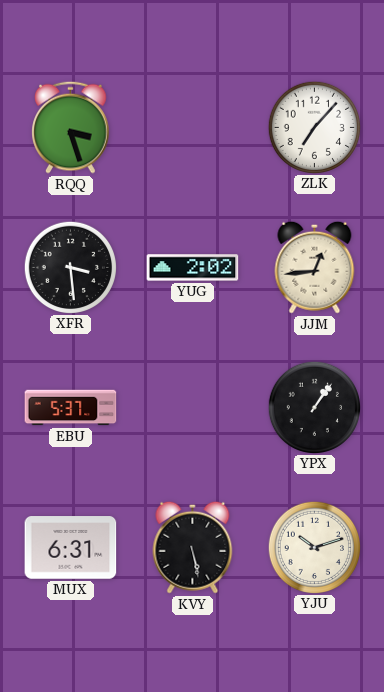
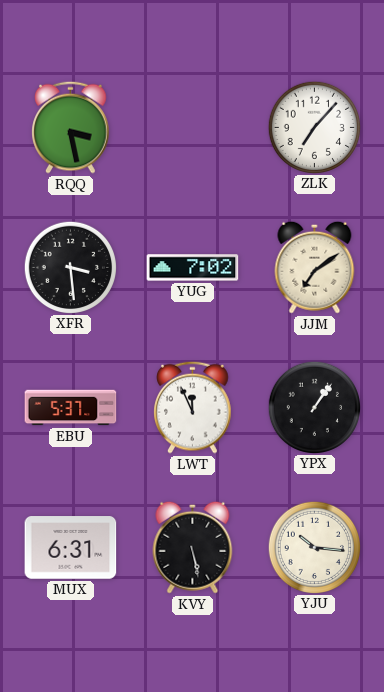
RQQ: 3:27 -> 3:28
YUG: 2:02 -> 7:02
JJM: 12:44 -> 7:09
LWT: none -> 11:56
YJU: 10:12 -> 10:16
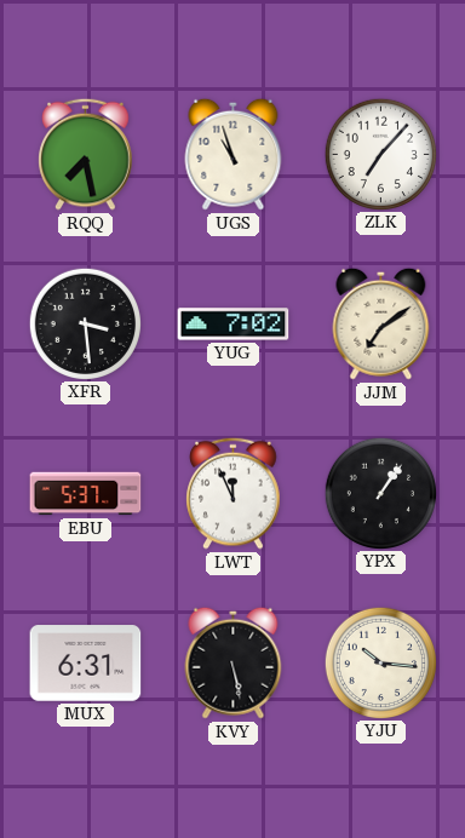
RQQ: 3:28 -> 7:28
UGS: none -> 10:57
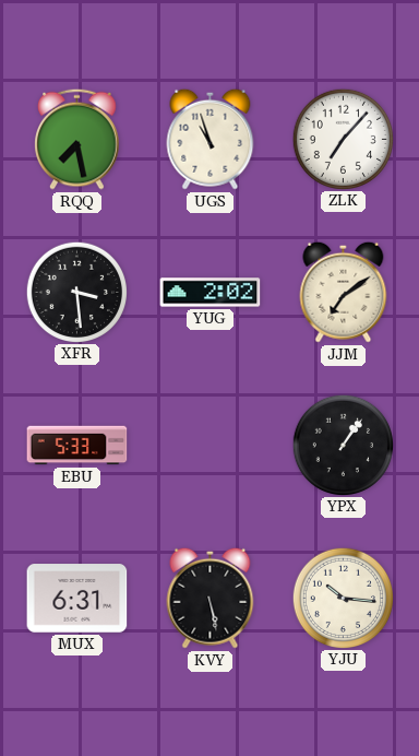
YUG: 7:02 -> 2:02
EBU: 5:37 -> 5:33
LWT: 11:56 -> none
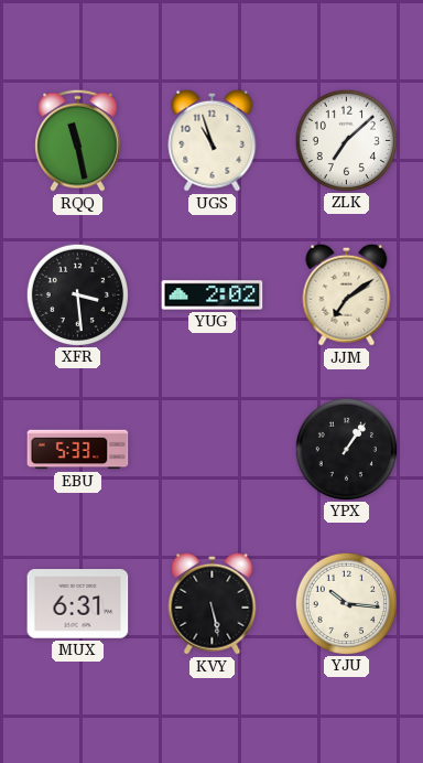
RQQ: 7:28 -> 11:28
ZLK: 7:07 -> 7:08
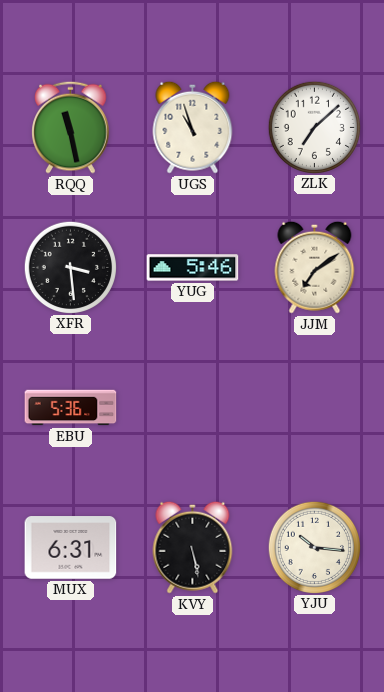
YUG: 2:02 -> 5:46
EBU: 5:33 -> 5:36
YPX: 1:06 -> none
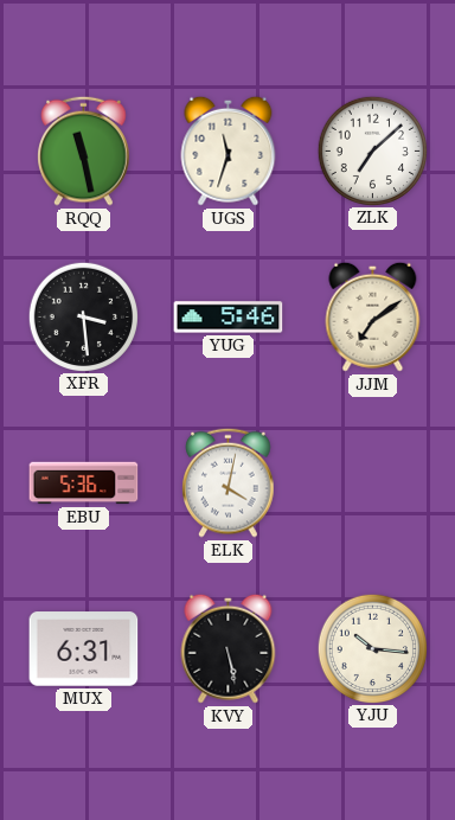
UGS: 10:57 -> 11:33
ELK: none -> 4:02
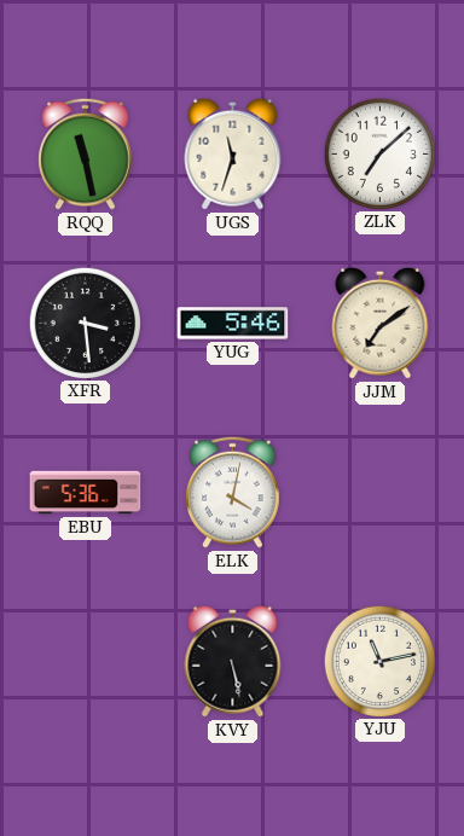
MUX: 6:31 -> none
YJU: 10:16 -> 11:13
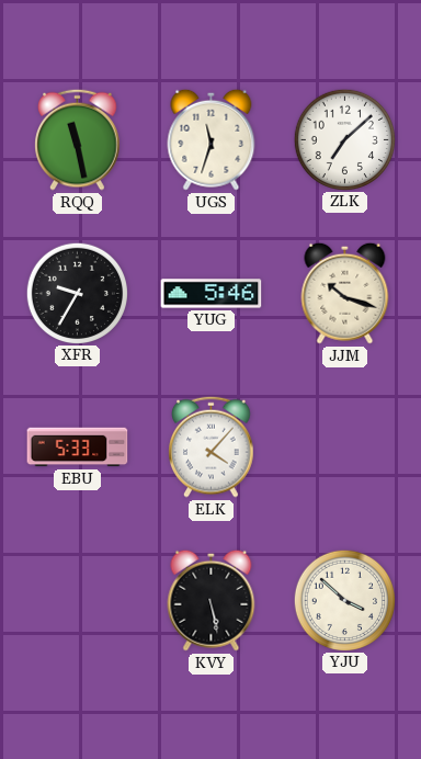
XFR: 3:29 -> 9:35
JJM: 7:09 -> 10:18
EBU: 5:36 -> 5:33
ELK: 4:02 -> 4:07
YJU: 11:13 -> 3:52
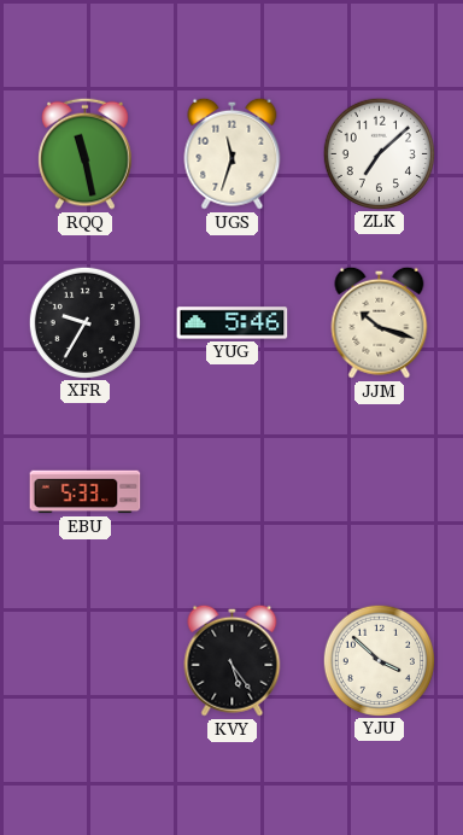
ELK: 4:07 -> none
KVY: 5:28 -> 5:24
